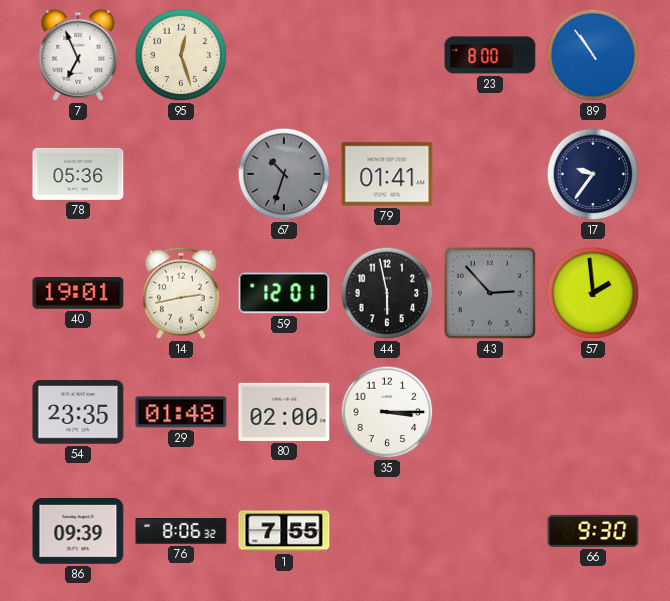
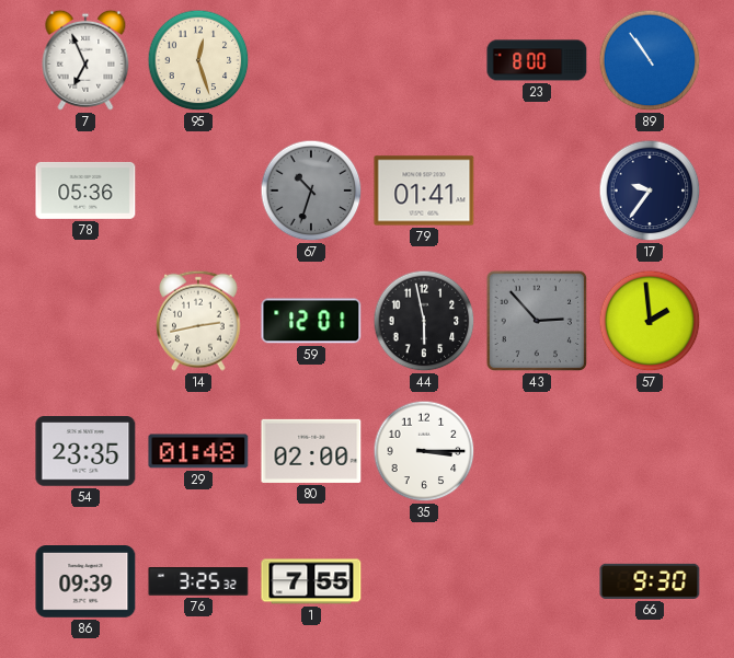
40: 19:01 -> none
76: 8:06 -> 3:25
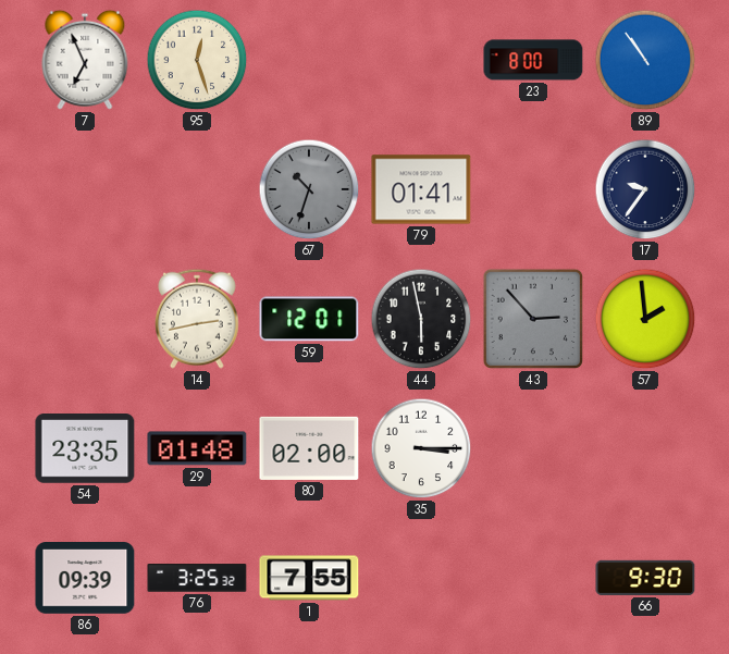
78: 05:36 -> none
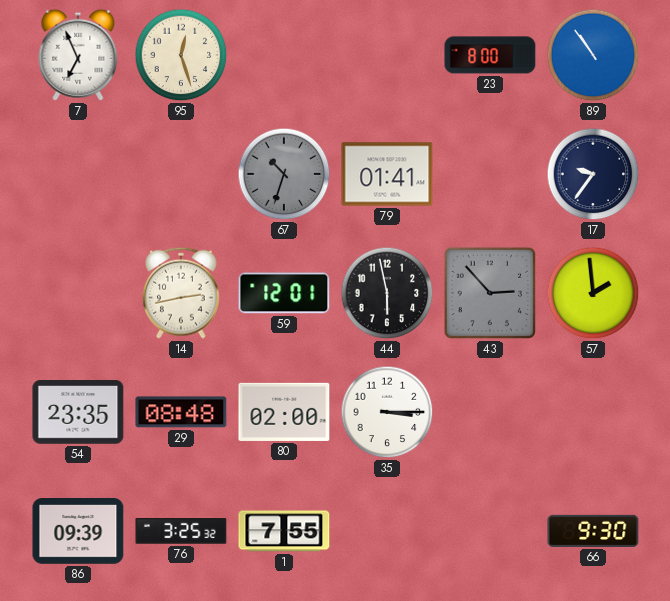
29: 01:48 -> 08:48
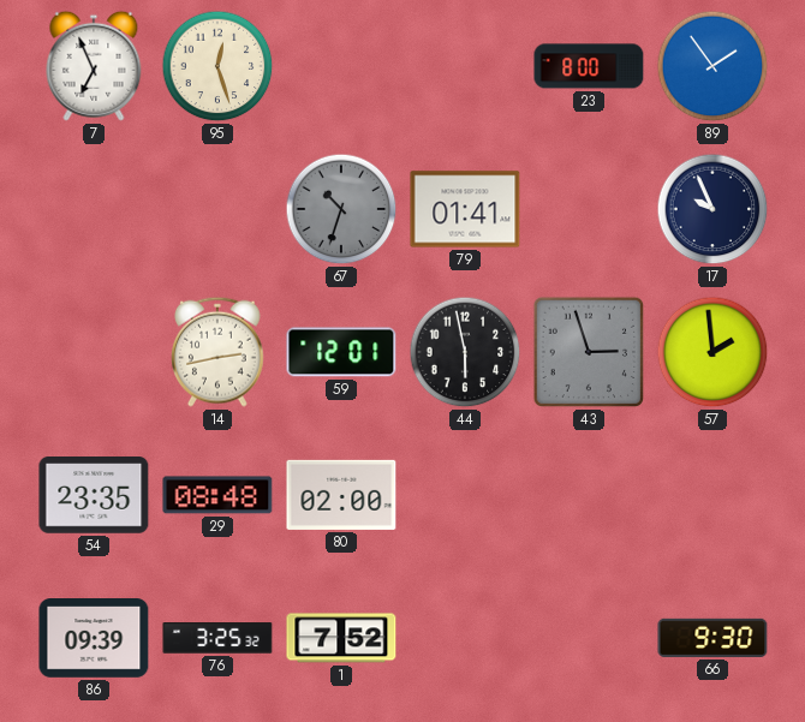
89: 10:54 -> 1:54
17: 9:36 -> 9:56
43: 2:53 -> 2:57
35: 3:15 -> none
1: 7:55 -> 7:52
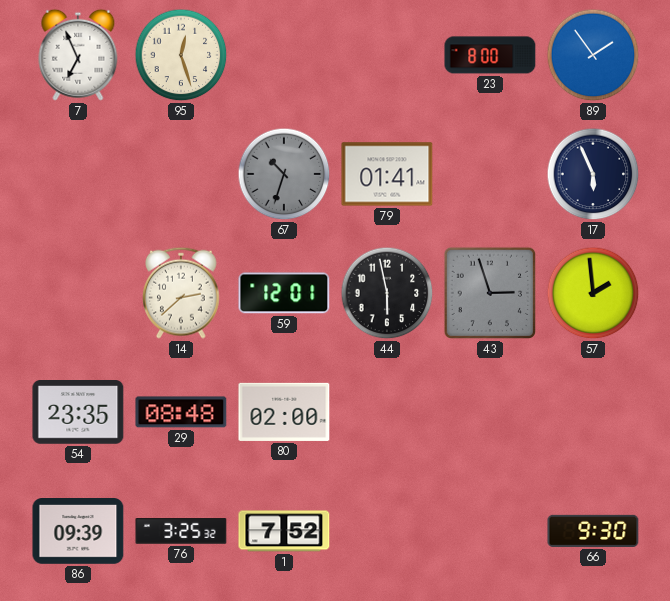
17: 9:56 -> 5:56
14: 2:43 -> 2:38
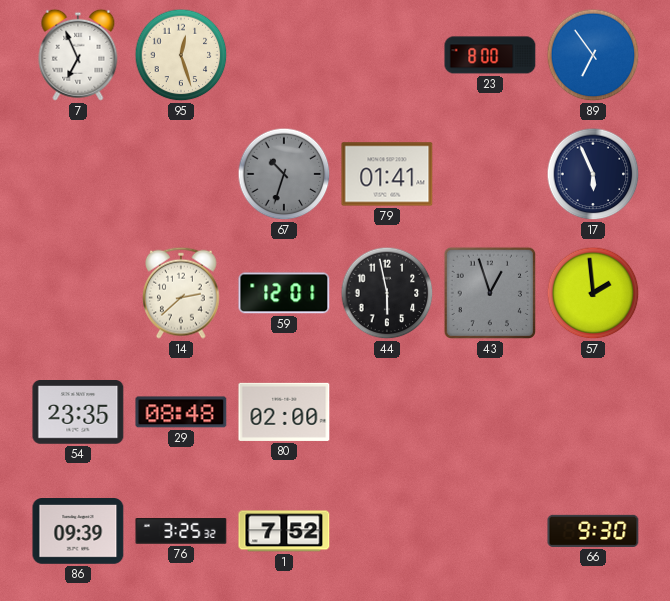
89: 1:54 -> 6:54
43: 2:57 -> 12:57
